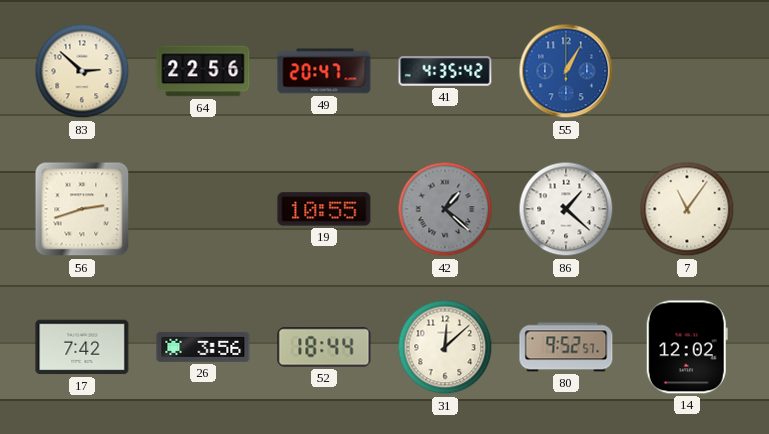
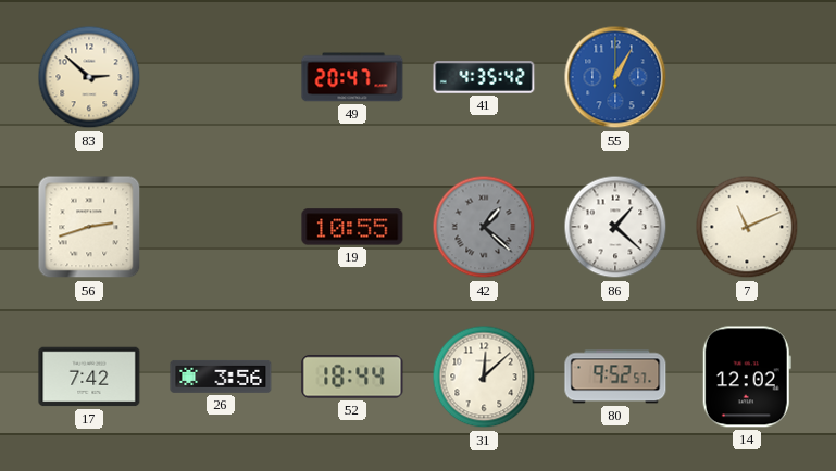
64: 22:56 -> none
7: 11:06 -> 11:11
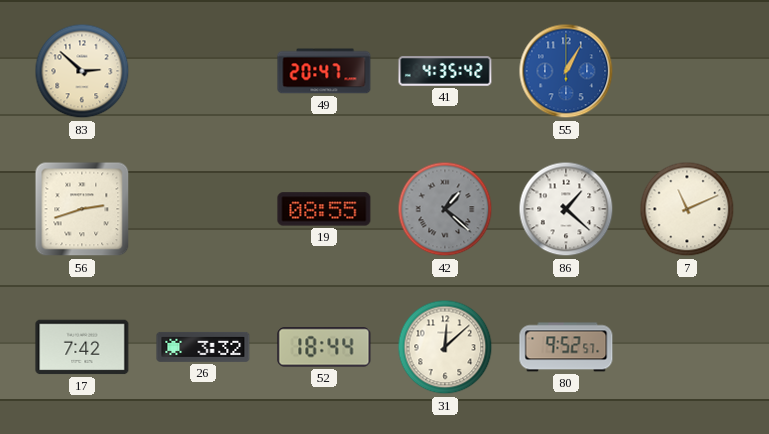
19: 10:55 -> 08:55
26: 3:56 -> 3:32
14: 12:02 -> none
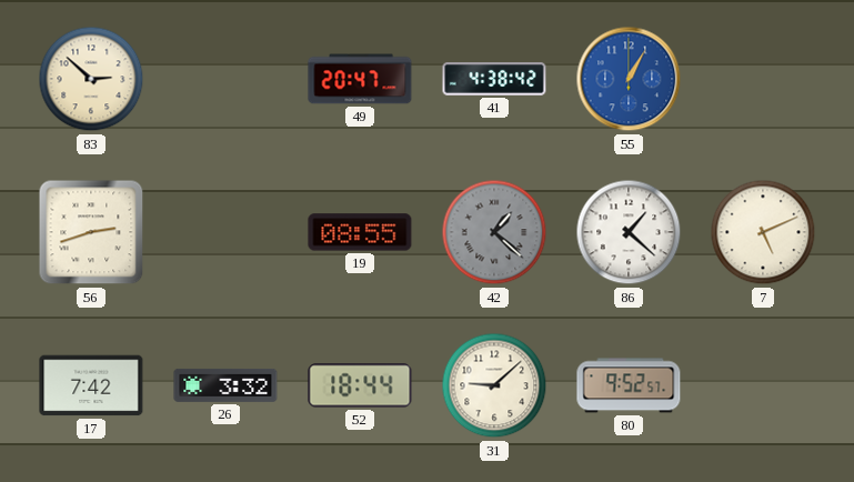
41: 4:35 -> 4:38
7: 11:11 -> 5:11
31: 12:08 -> 9:08
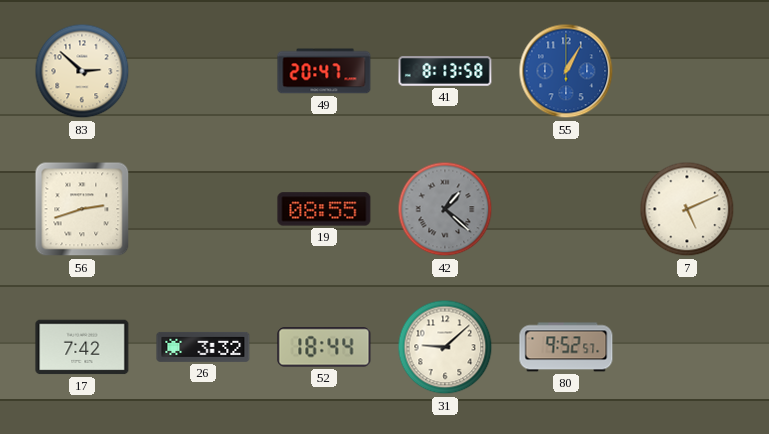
41: 4:38 -> 8:13
86: 1:22 -> none
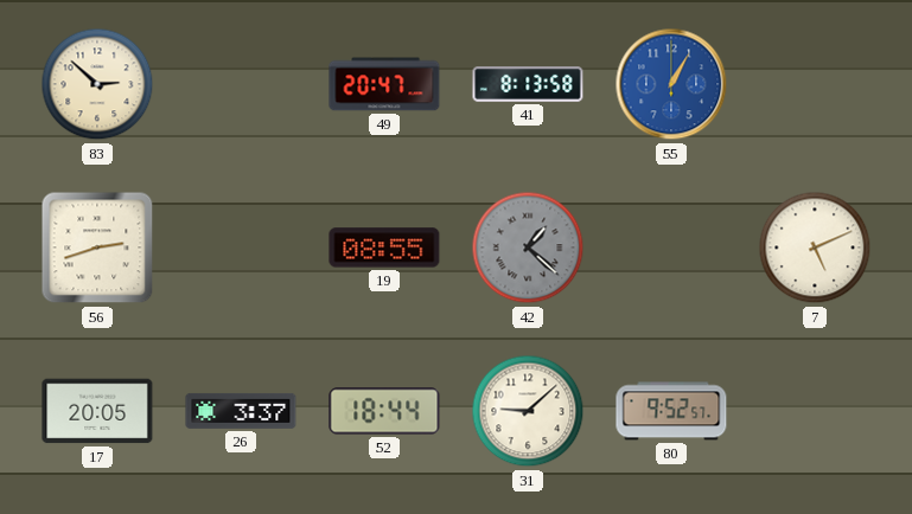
17: 7:42 -> 20:05
26: 3:32 -> 3:37
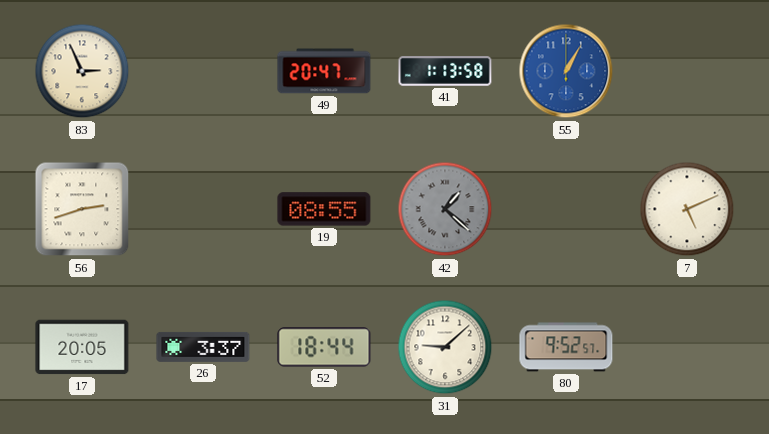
83: 2:52 -> 2:56
41: 8:13 -> 1:13
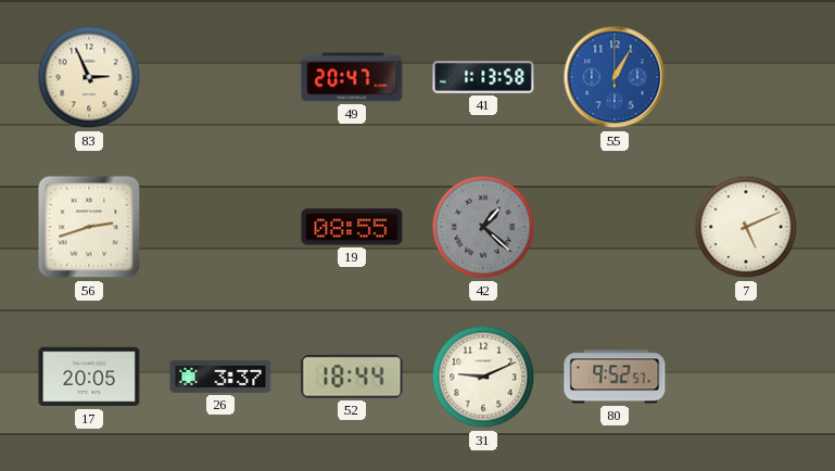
31: 9:08 -> 9:11
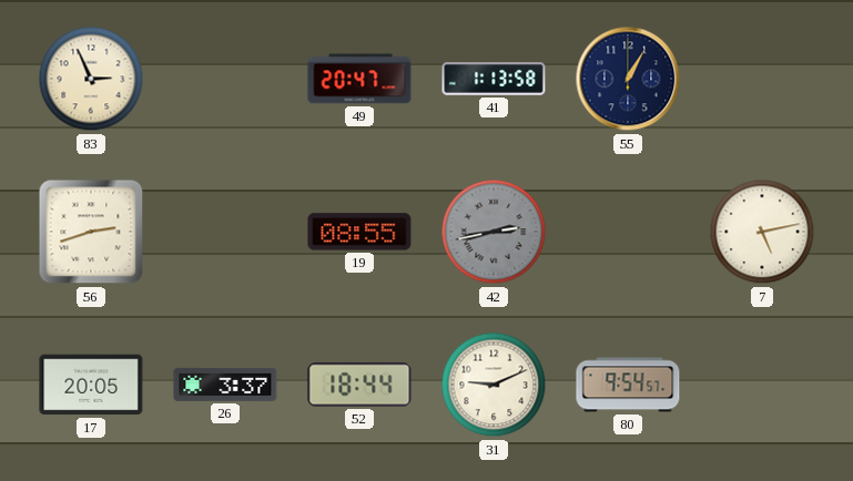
55 dial: blue -> navy
42: 1:22 -> 2:43
7: 5:11 -> 5:13
80: 9:52 -> 9:54
